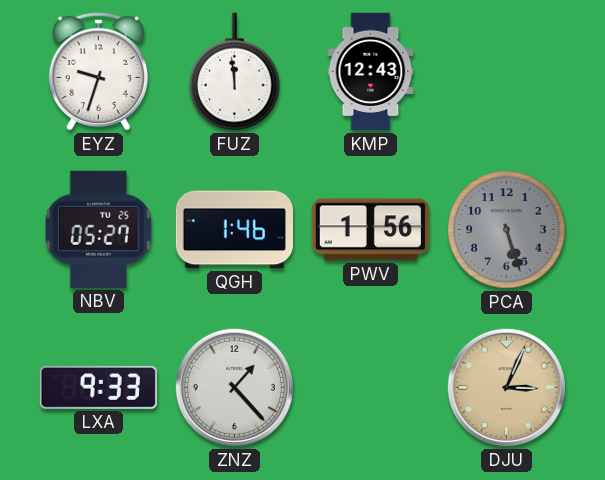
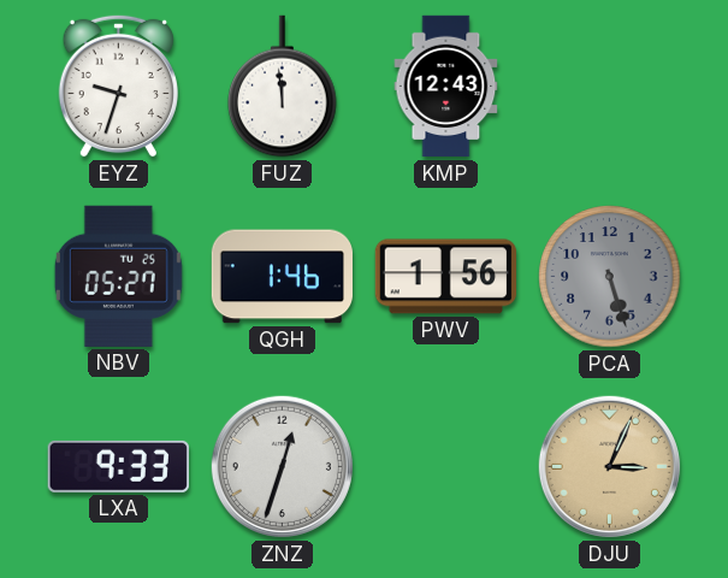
ZNZ: 1:23 -> 12:33
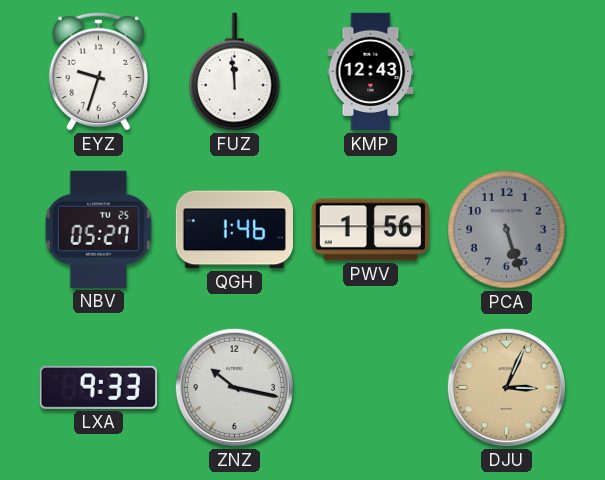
ZNZ: 12:33 -> 10:17
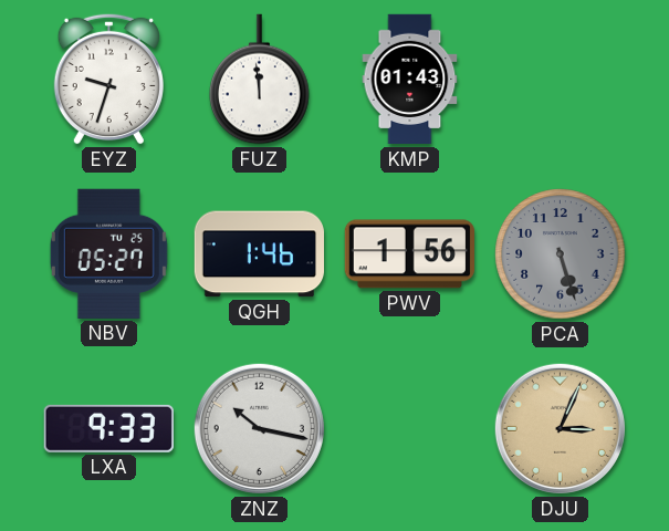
KMP: 12:43 -> 01:43
